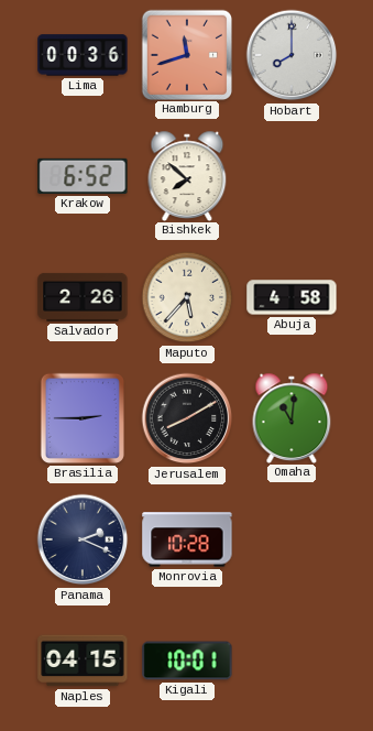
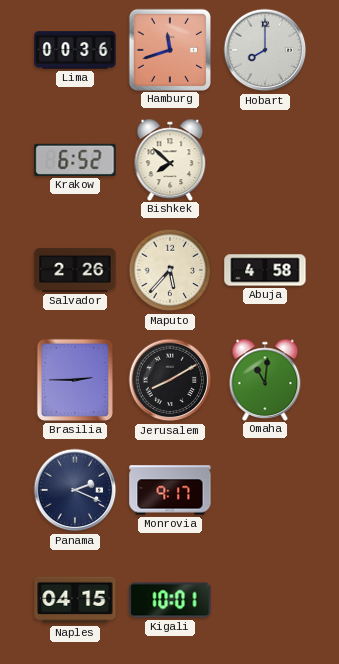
Monrovia: 10:28 -> 9:17
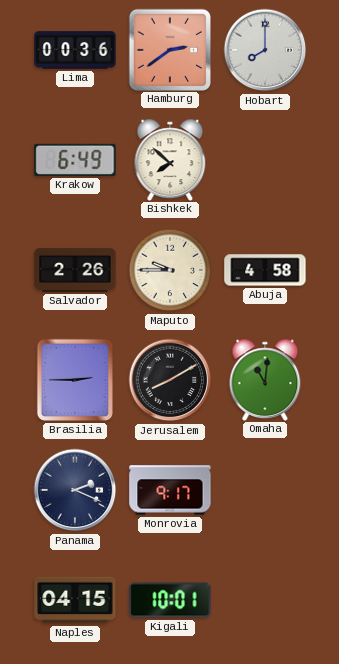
Hamburg: 11:42 -> 2:39
Krakow: 6:52 -> 6:49
Maputo: 5:37 -> 9:45
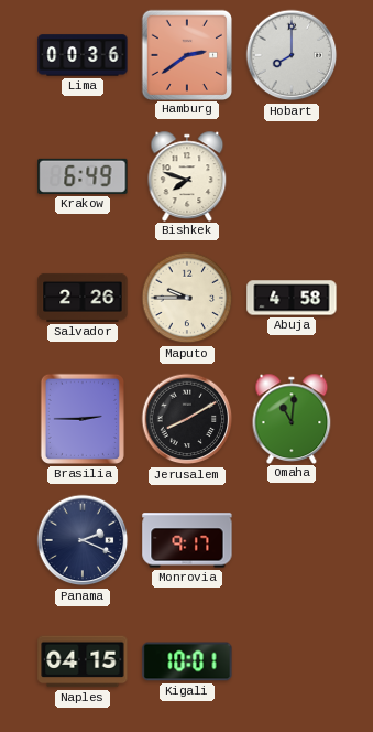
Bishkek: 7:52 -> 7:48
